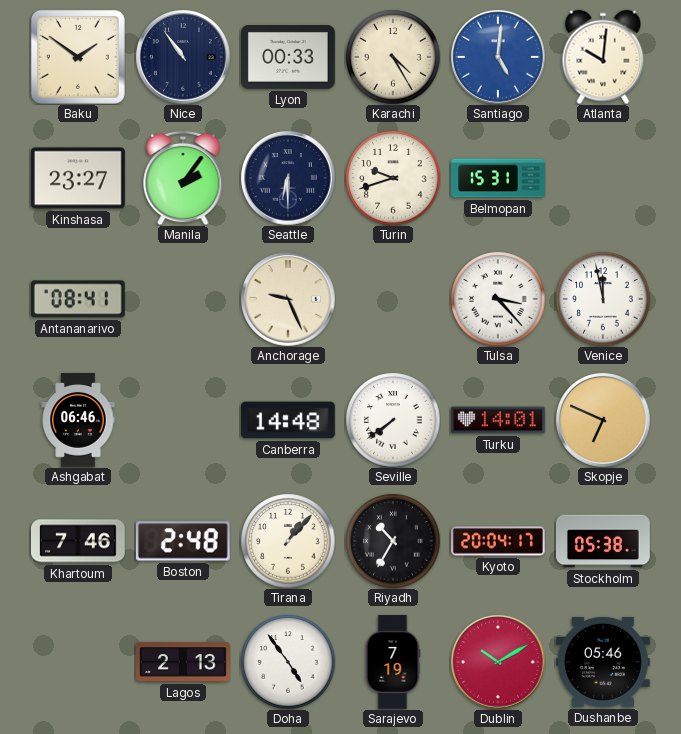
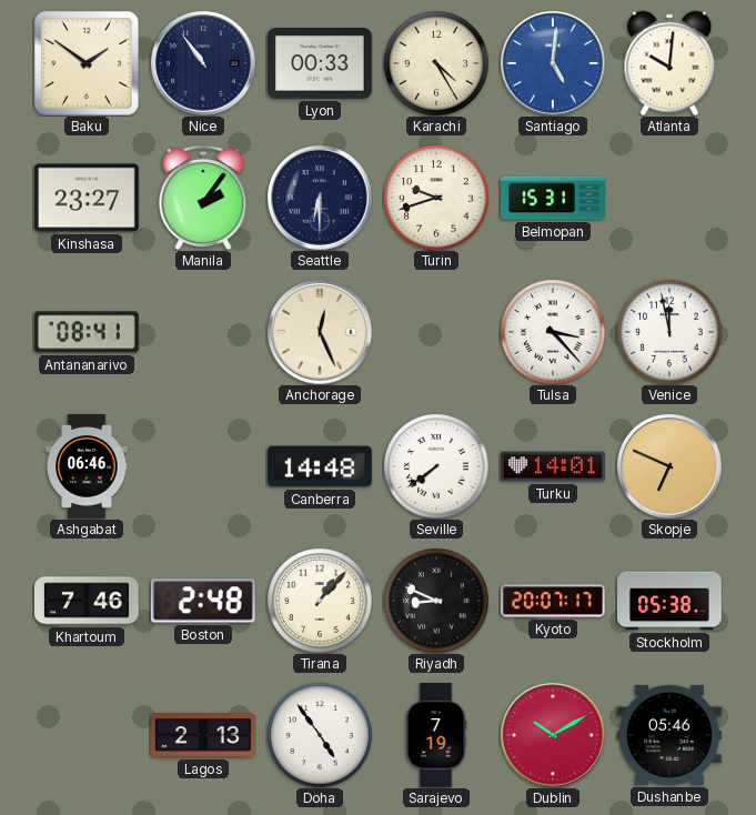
Anchorage: 9:26 -> 12:26
Riyadh: 10:35 -> 8:49
Kyoto: 20:04 -> 20:07
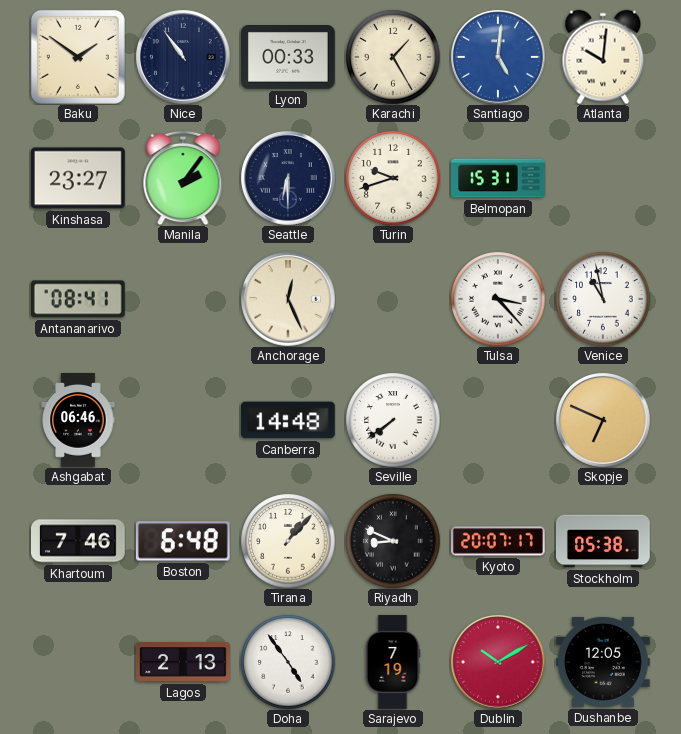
Karachi: 4:25 -> 1:25
Venice: 11:58 -> 10:58
Turku: 14:01 -> none
Boston: 2:48 -> 6:48
Dushanbe: 05:46 -> 12:05
